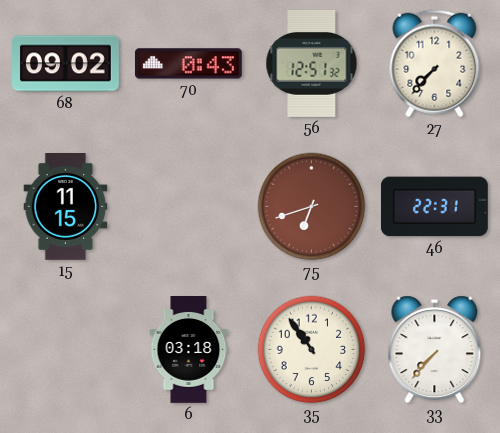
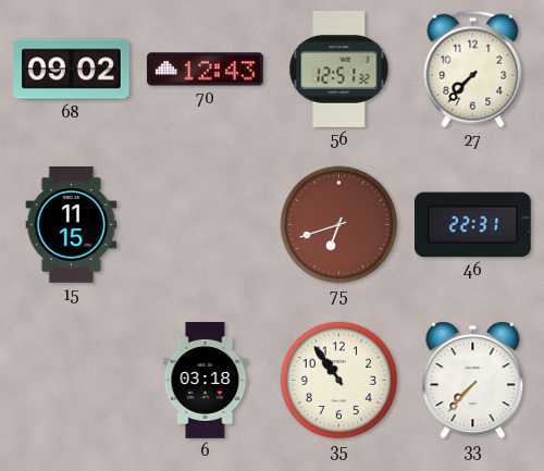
70: 0:43 -> 12:43
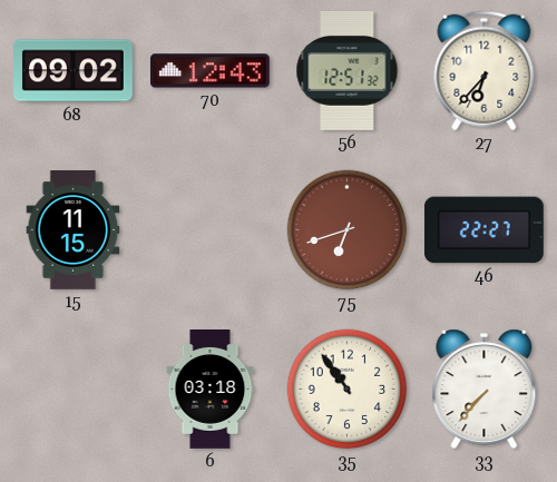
27: 7:37 -> 6:37
46: 22:31 -> 22:27
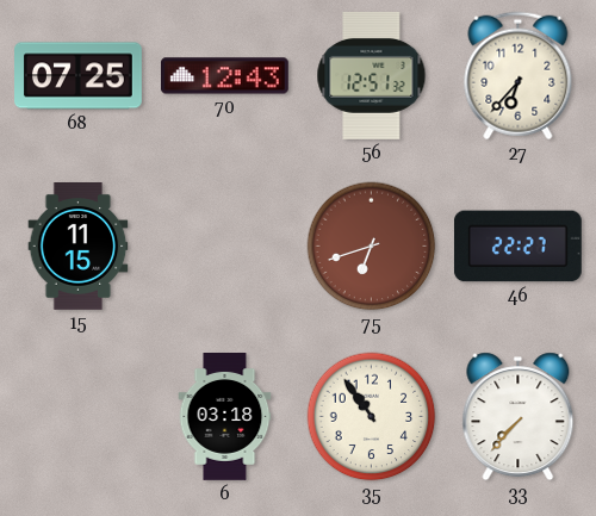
68: 09:02 -> 07:25
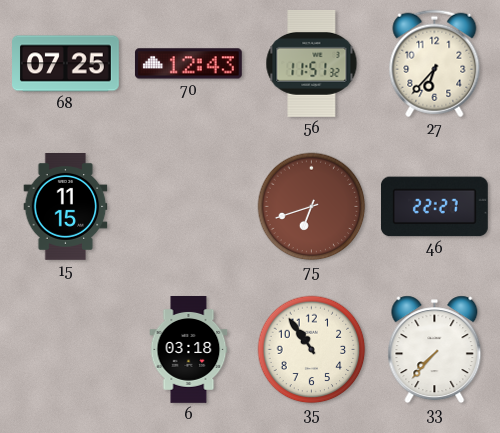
56: 12:51 -> 11:51
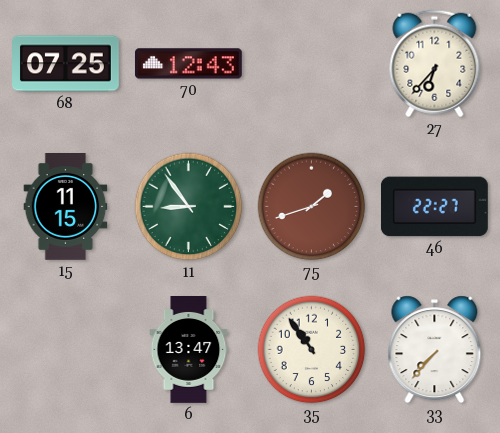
56: 11:51 -> none
11: none -> 8:54
75: 6:42 -> 1:42
6: 03:18 -> 13:47
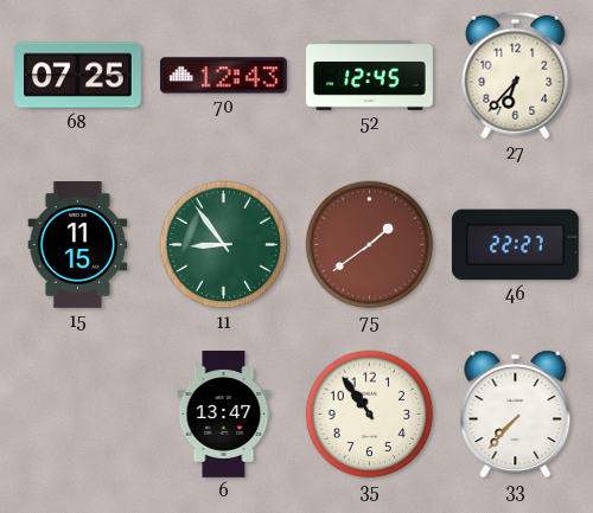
52: none -> 12:45
75: 1:42 -> 1:39
